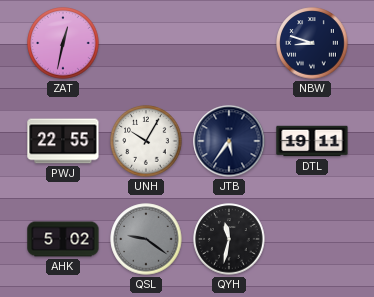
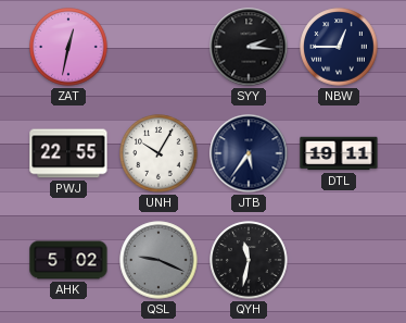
SYY: none -> 2:16
NBW: 8:48 -> 12:45
QSL: 9:21 -> 9:19
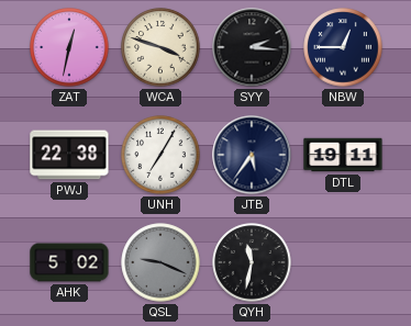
WCA: none -> 3:48
PWJ: 22:55 -> 22:38
UNH: 10:05 -> 7:05
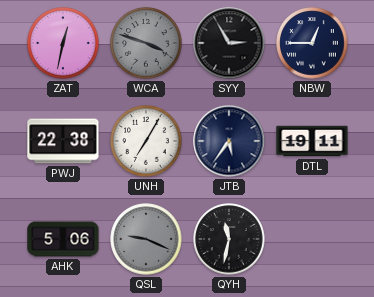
WCA dial: cream -> grey
SYY: 2:16 -> 2:55
AHK: 5:02 -> 5:06
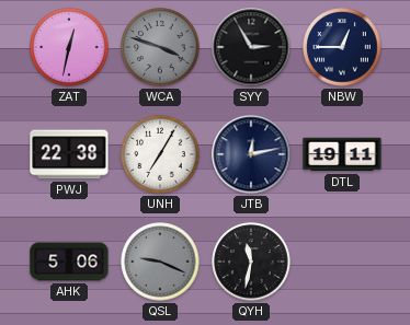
JTB: 5:36 -> 12:13
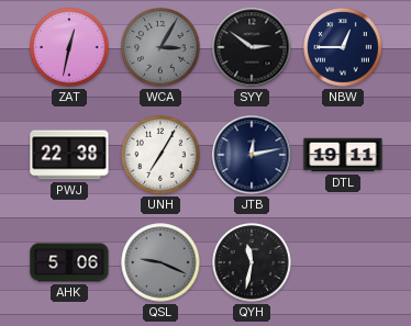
WCA: 3:48 -> 3:05
SYY: 2:55 -> 2:51
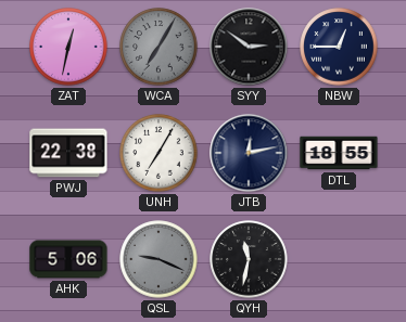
WCA: 3:05 -> 7:05
DTL: 19:11 -> 18:55
